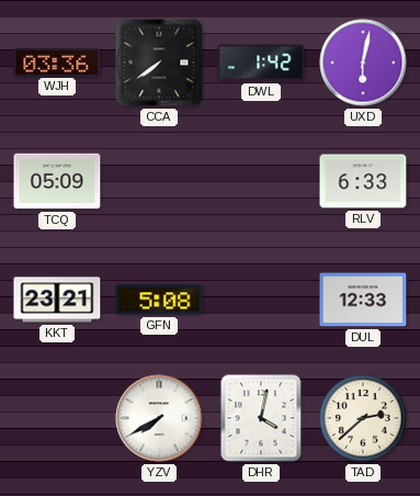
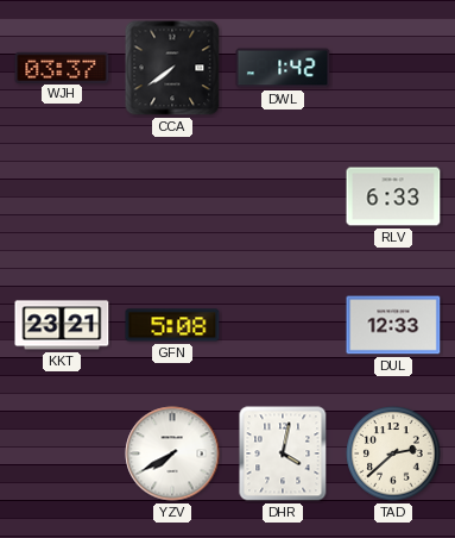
WJH: 03:36 -> 03:37
UXD: 6:02 -> none
TCQ: 05:09 -> none
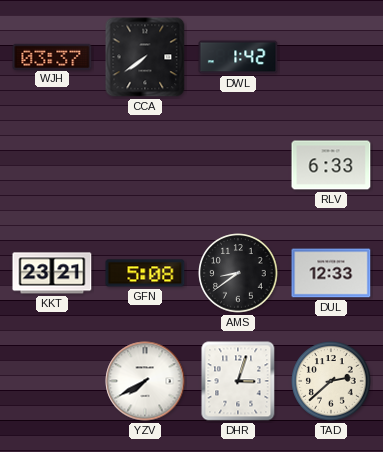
AMS: none -> 8:39
DHR: 4:02 -> 3:03
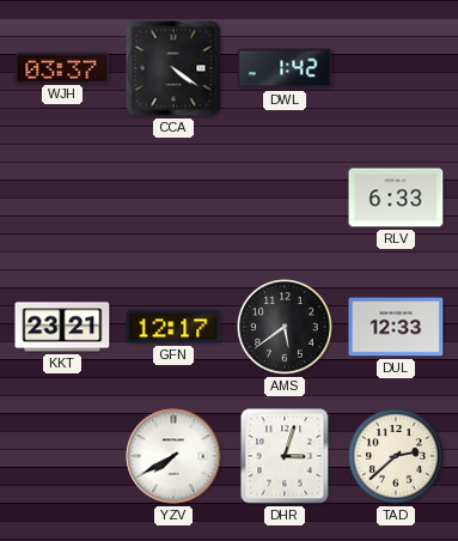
CCA: 7:39 -> 4:21
GFN: 5:08 -> 12:17
AMS: 8:39 -> 5:39
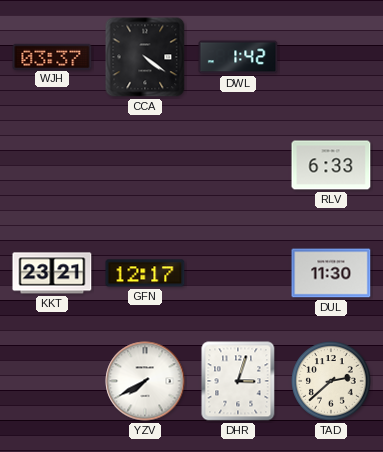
AMS: 5:39 -> none
DUL: 12:33 -> 11:30
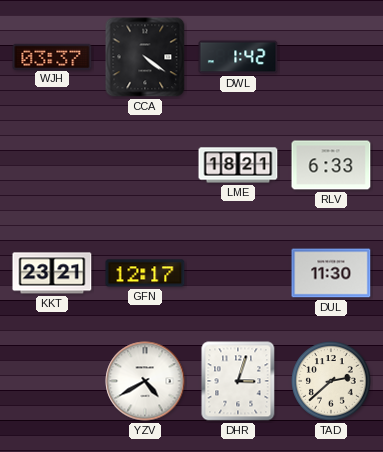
LME: none -> 18:21
YZV: 7:40 -> 4:40
